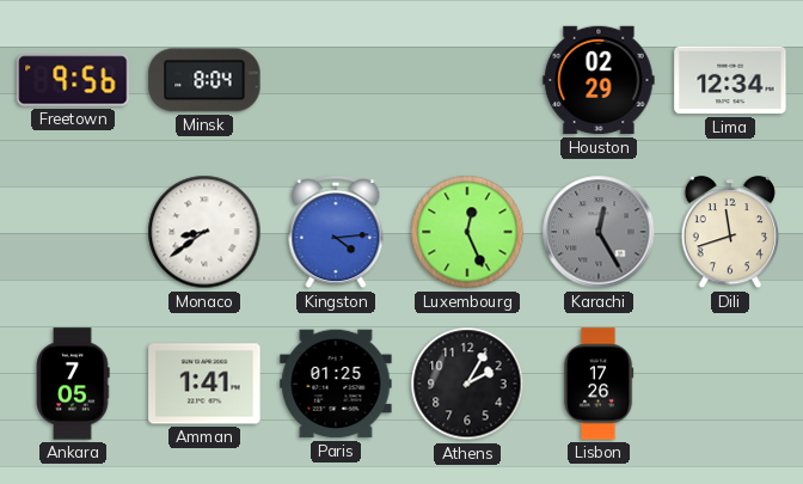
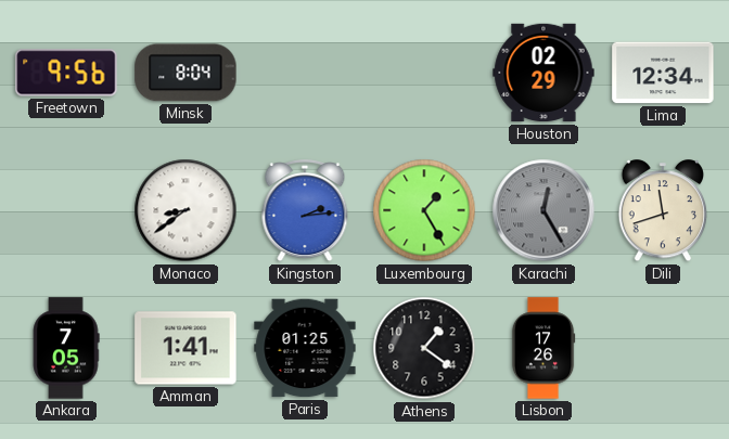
Kingston: 4:14 -> 2:14
Luxembourg: 12:26 -> 1:25
Athens: 2:05 -> 1:21
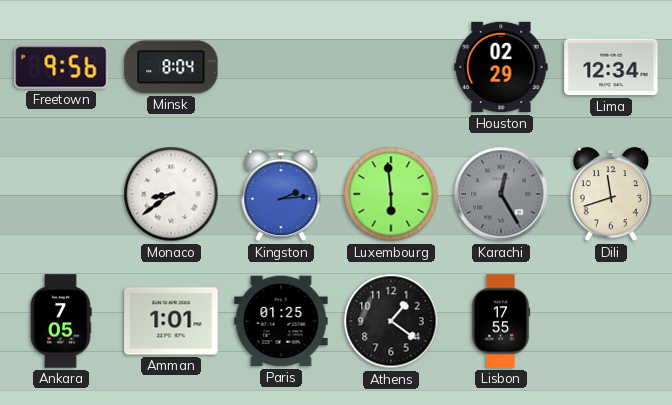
Luxembourg: 1:25 -> 5:59
Amman: 1:41 -> 1:01
Lisbon: 17:26 -> 17:55
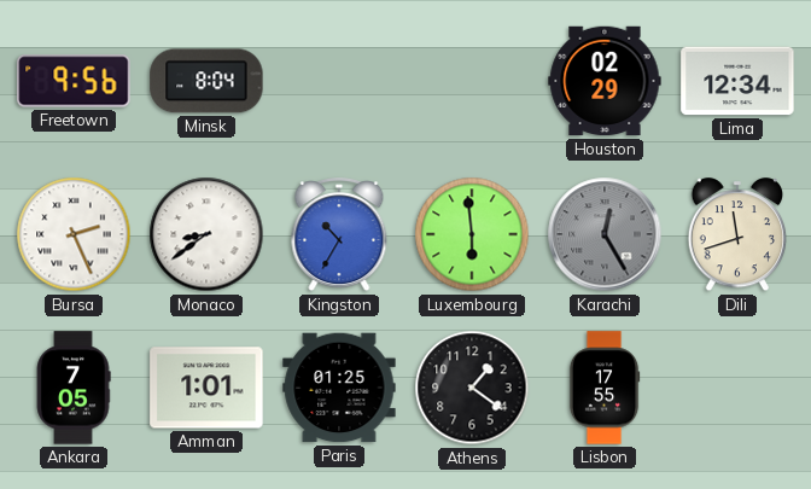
Bursa: none -> 2:26
Kingston: 2:14 -> 10:35
